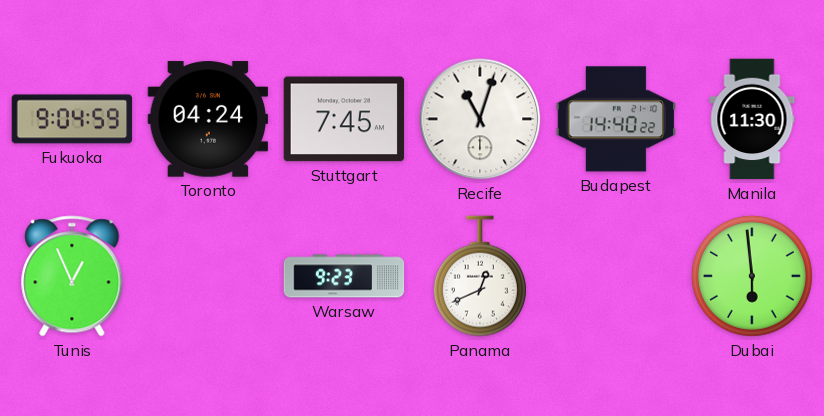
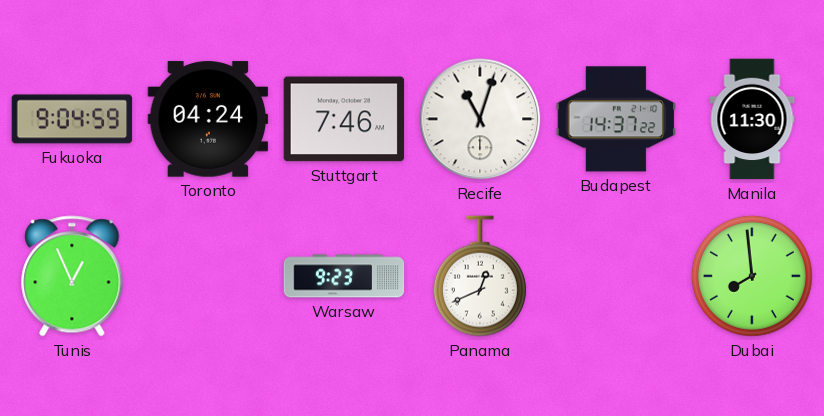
Stuttgart: 7:45 -> 7:46
Budapest: 14:40 -> 14:37
Dubai: 5:59 -> 7:59
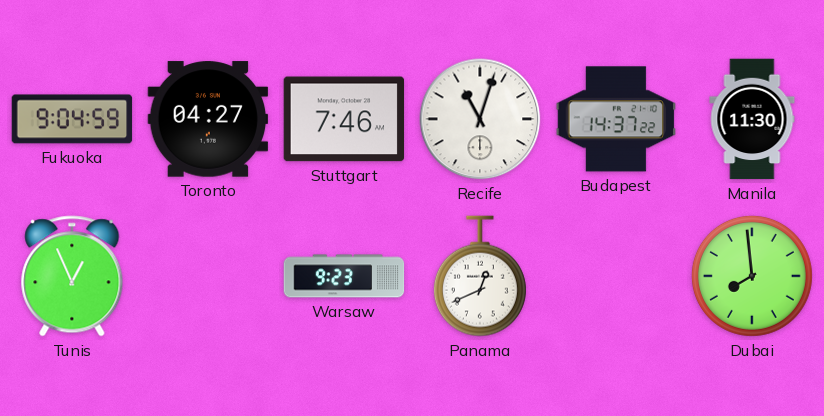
Toronto: 04:24 -> 04:27
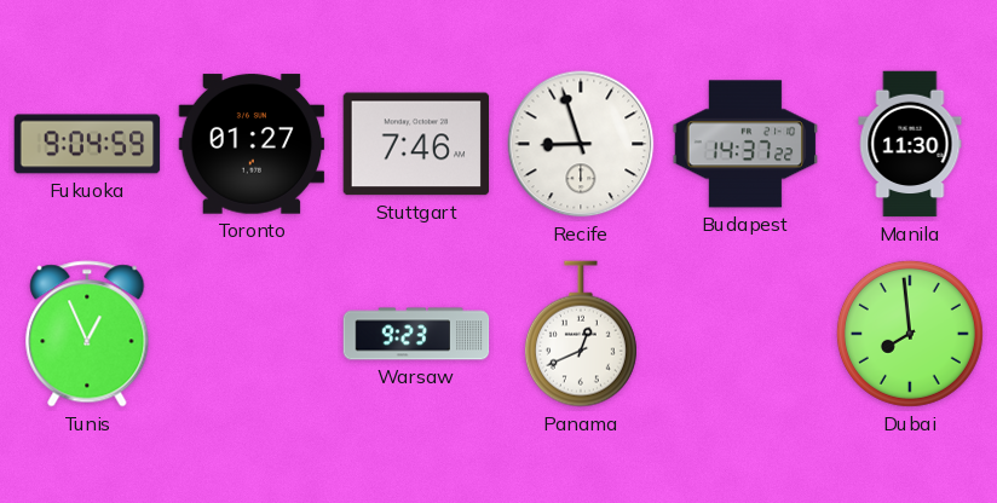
Toronto: 04:27 -> 01:27
Recife: 11:03 -> 8:57
